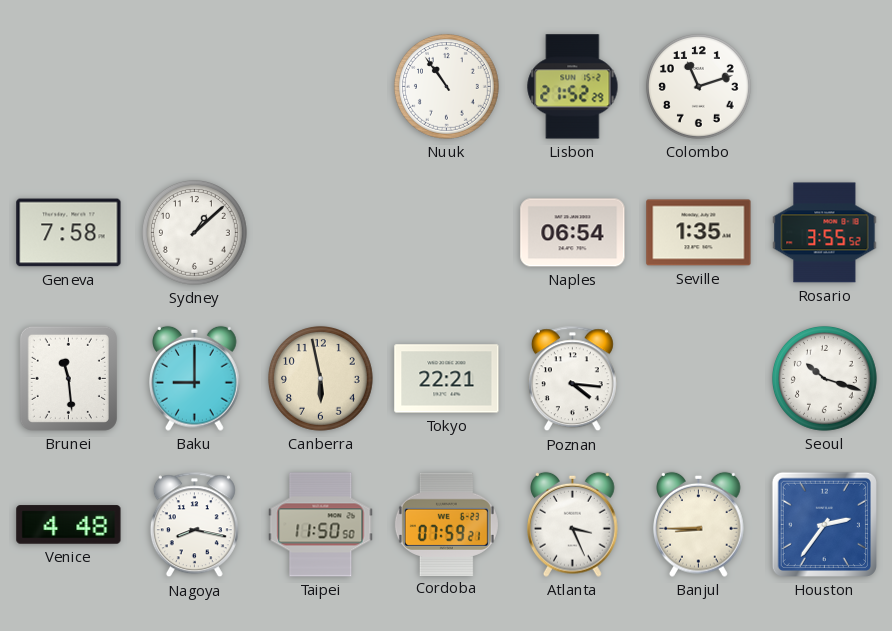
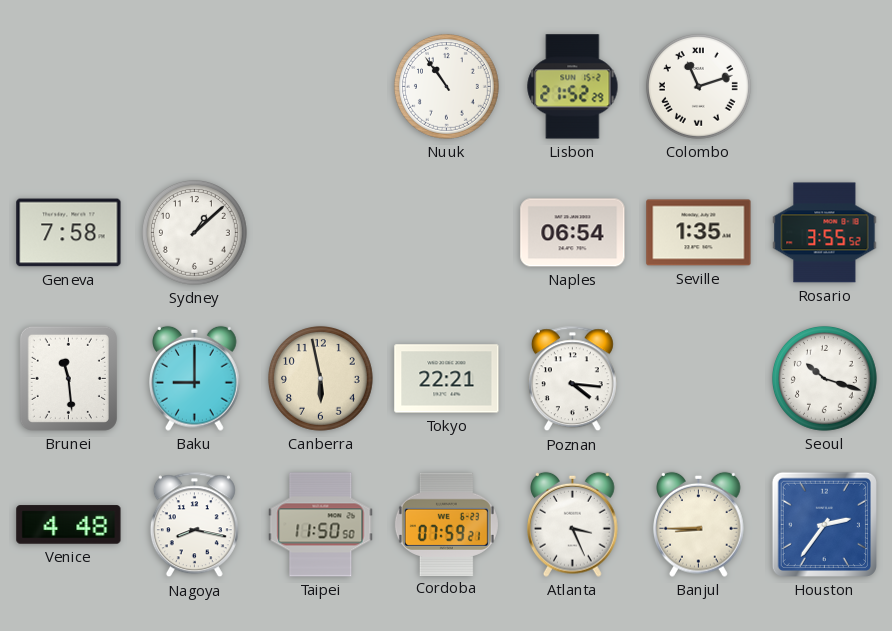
Colombo numerals: Arabic -> Roman
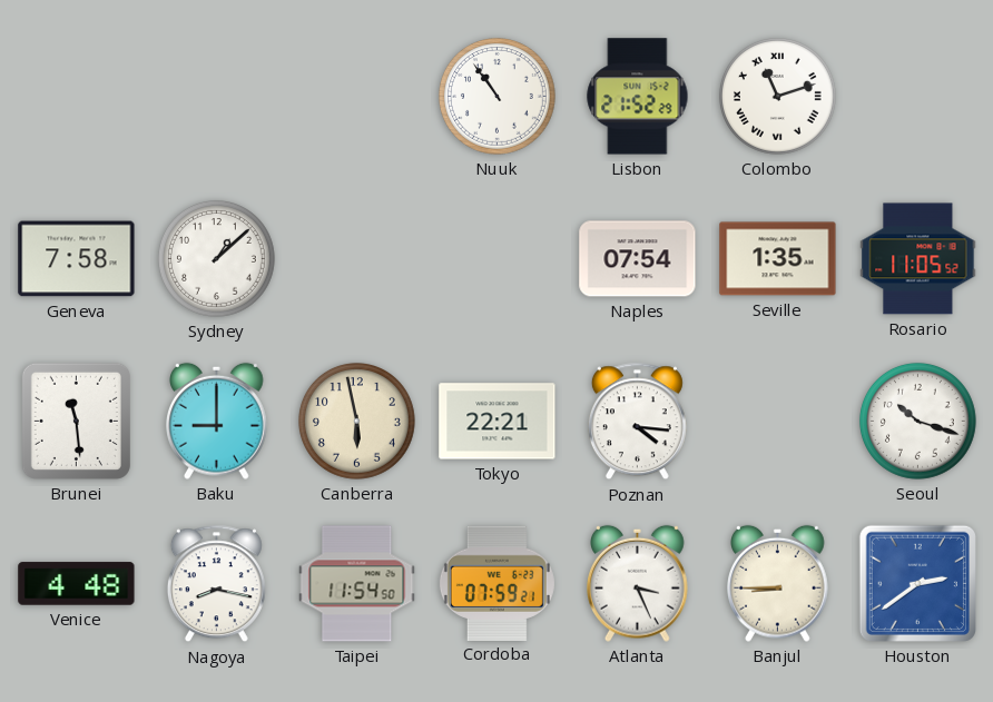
Naples: 06:54 -> 07:54
Rosario: 3:55 -> 11:05
Taipei: 11:50 -> 11:54
Houston: 2:36 -> 2:39
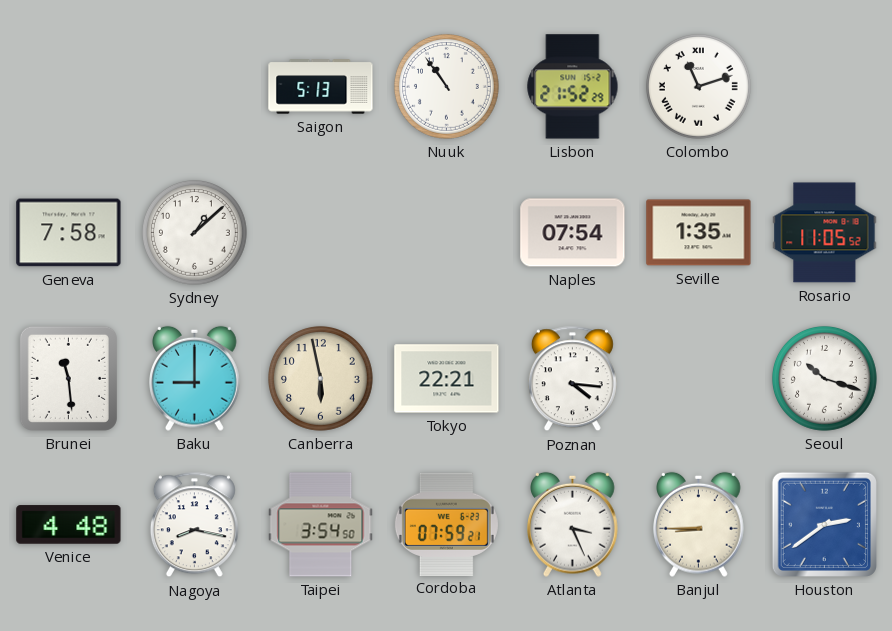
Saigon: none -> 5:13
Taipei: 11:54 -> 3:54
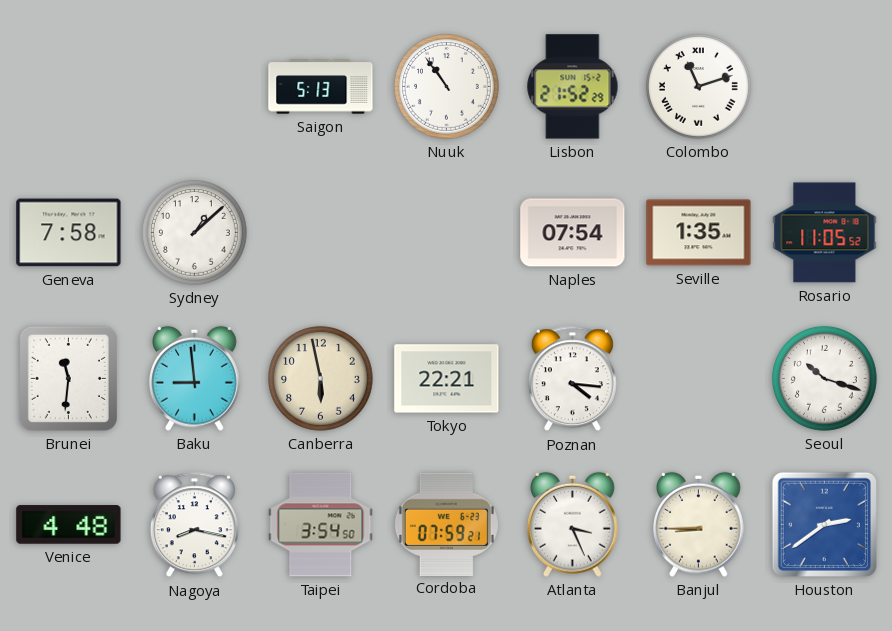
Brunei: 11:29 -> 11:31
Baku: 9:00 -> 8:59
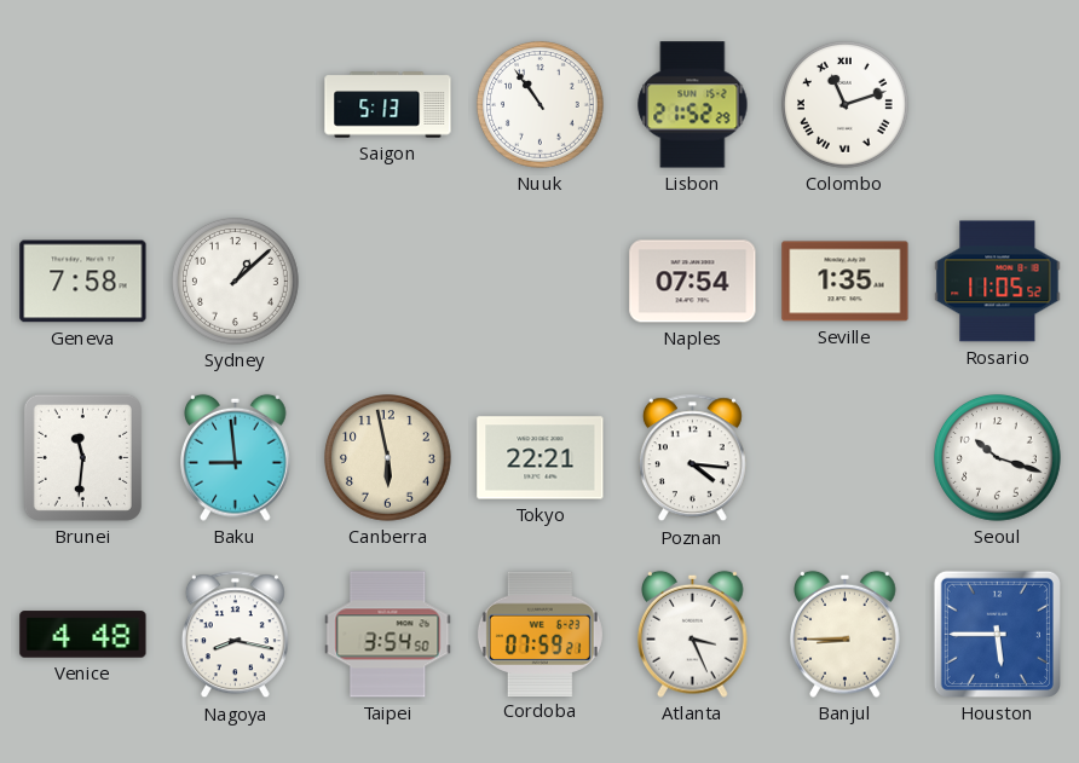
Houston: 2:39 -> 5:45
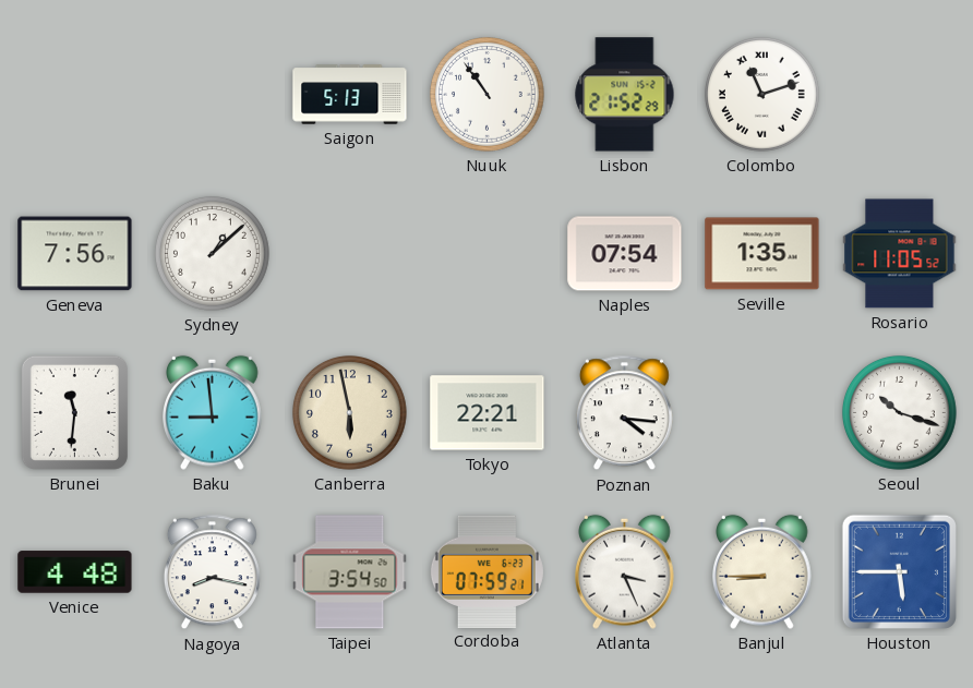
Geneva: 7:58 -> 7:56
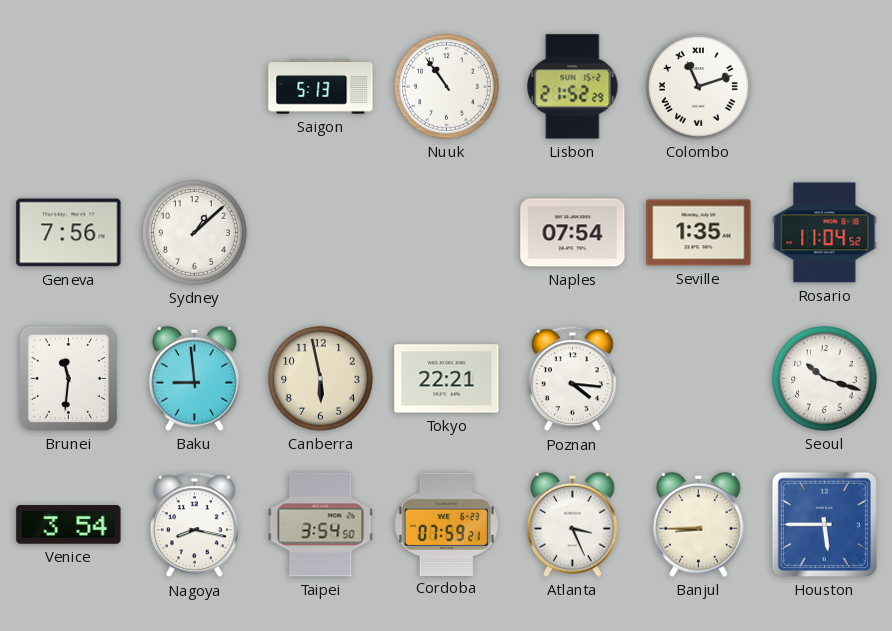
Rosario: 11:05 -> 11:04
Venice: 4:48 -> 3:54
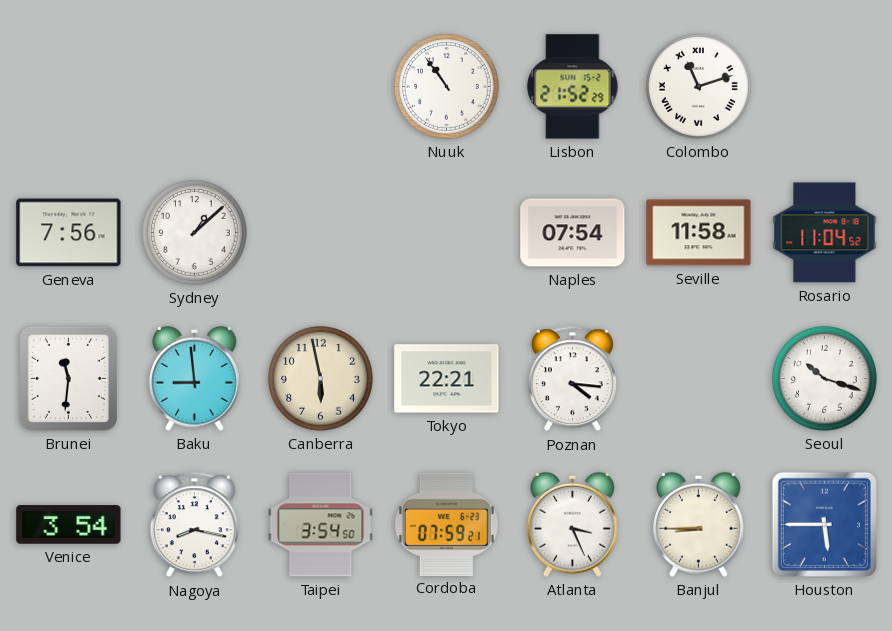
Saigon: 5:13 -> none
Seville: 1:35 -> 11:58
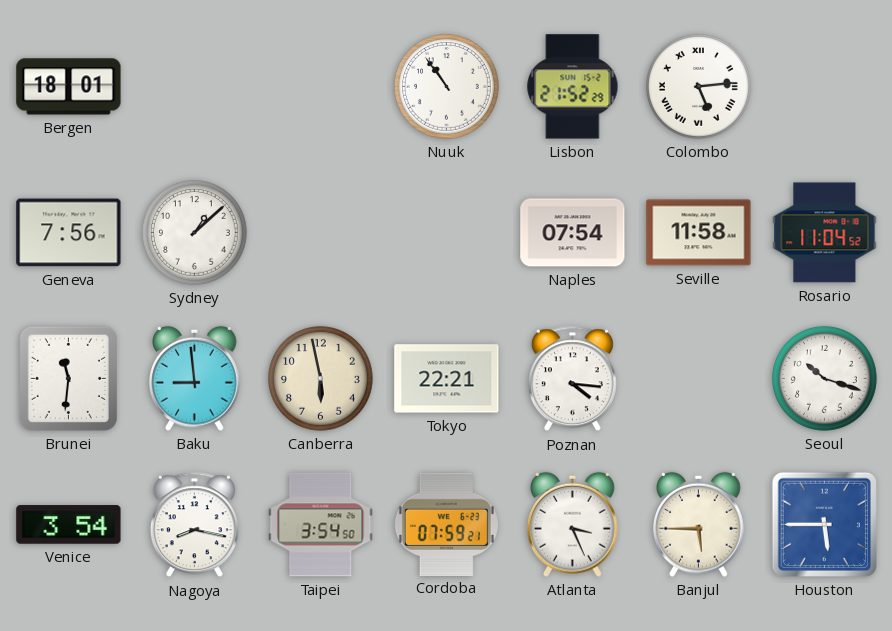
Bergen: none -> 18:01
Colombo: 11:12 -> 5:14
Banjul: 8:45 -> 5:45
